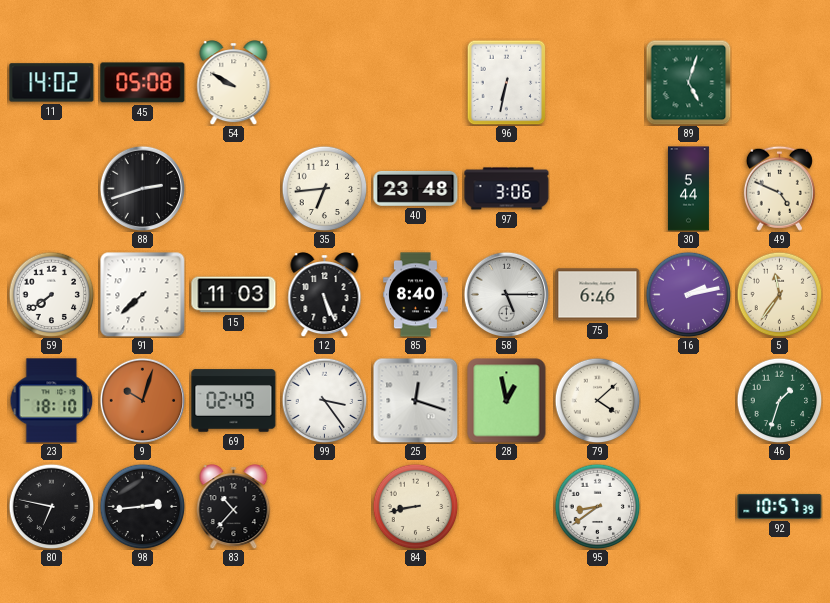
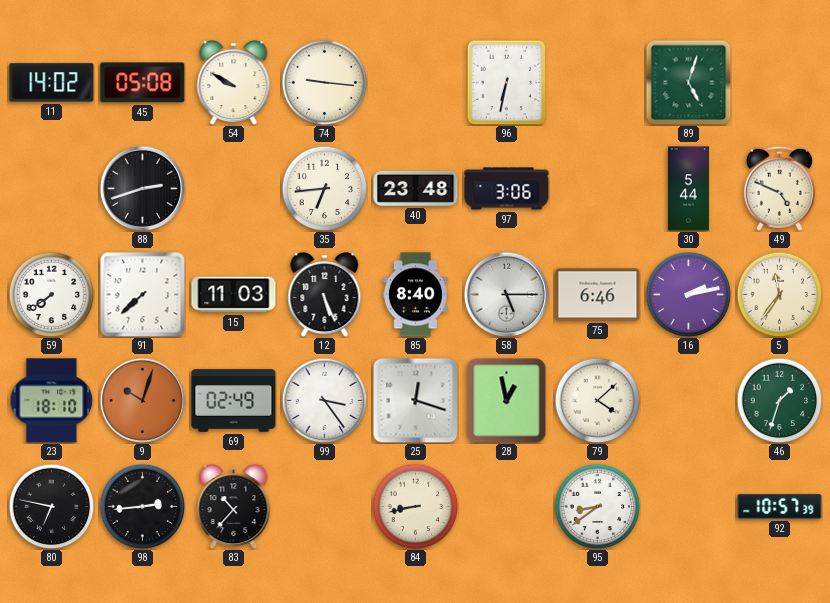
74: none -> 9:16
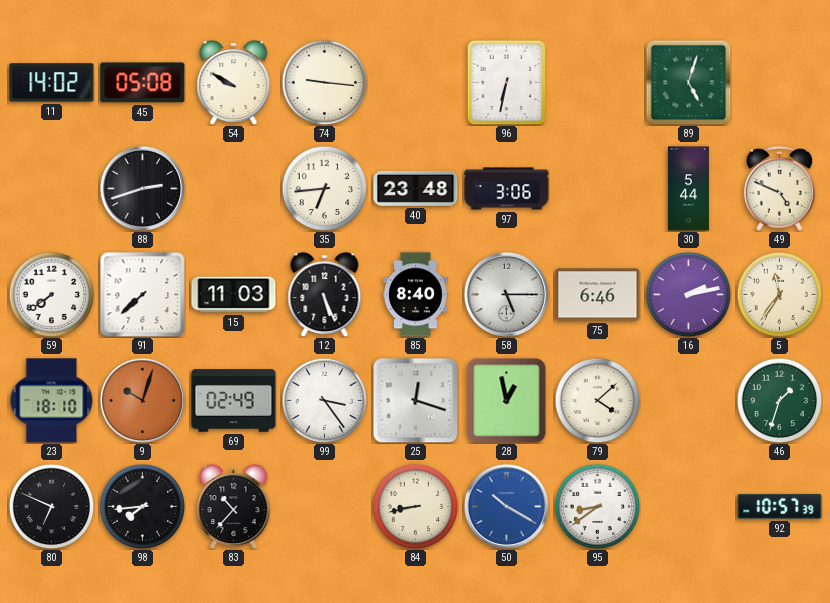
80: 6:47 -> 6:49
98: 2:44 -> 7:44
50: none -> 10:20
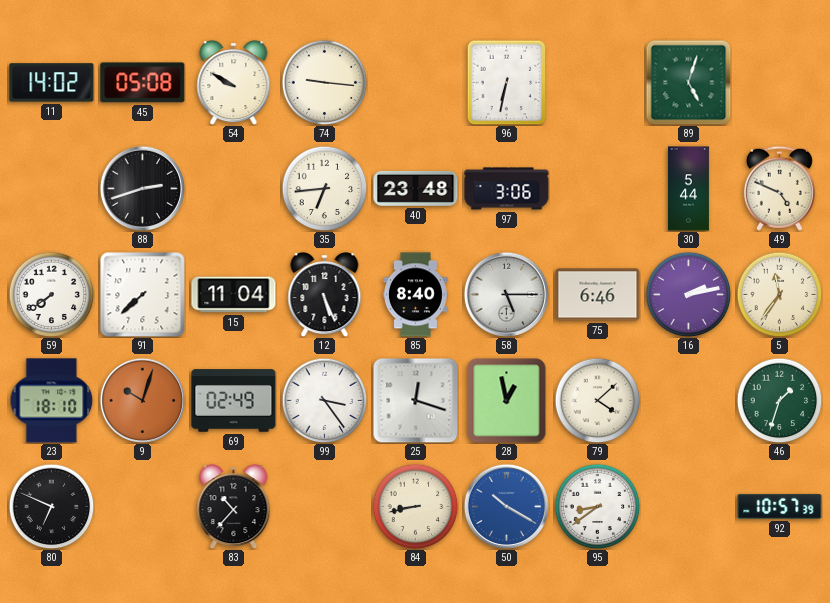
15: 11:03 -> 11:04
98: 7:44 -> none
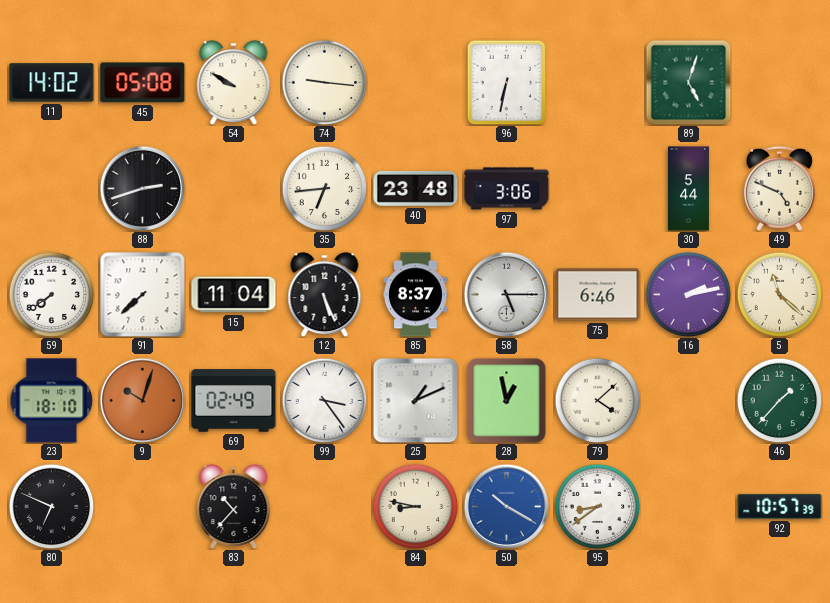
85: 8:40 -> 8:37
5: 11:36 -> 11:22
25: 12:18 -> 1:11
46: 1:33 -> 1:37
84: 8:43 -> 8:47
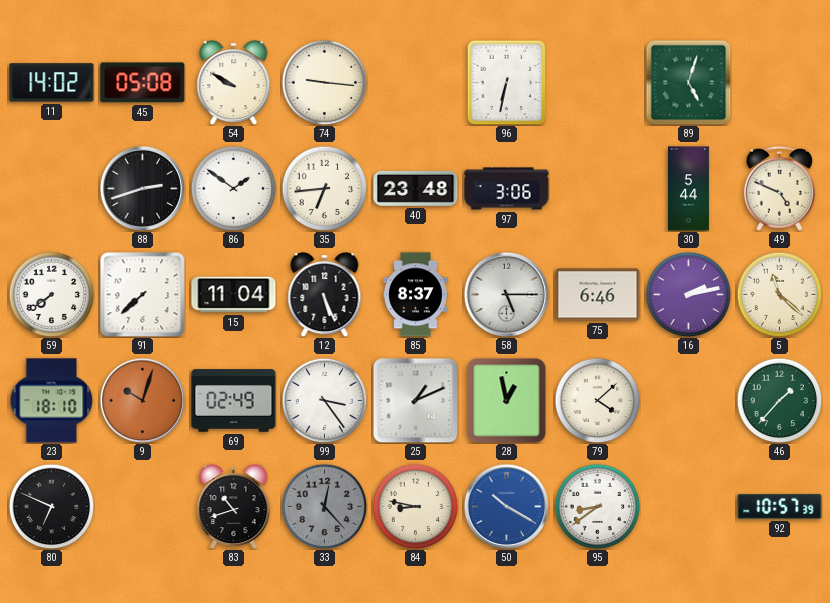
86: none -> 1:51
83: 10:37 -> 10:42
33: none -> 12:23
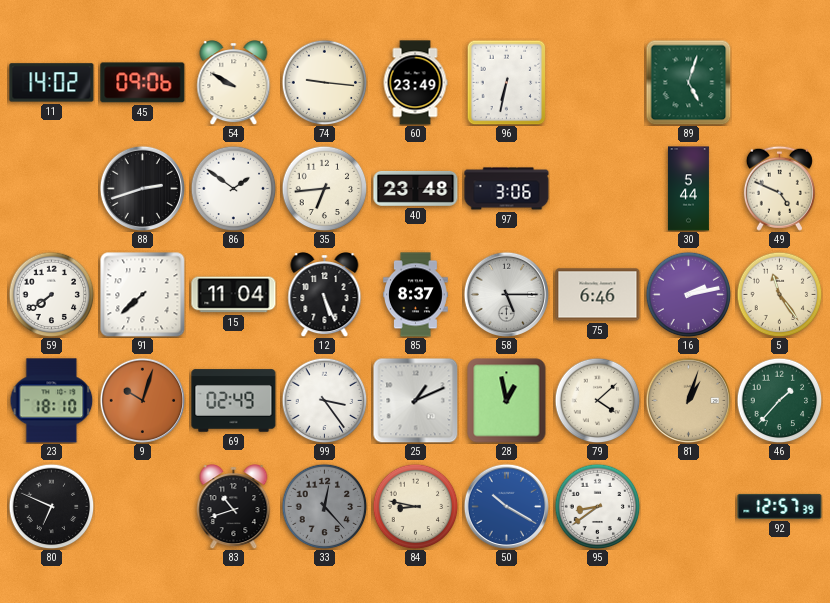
45: 05:08 -> 09:06
60: none -> 23:49
5: 11:22 -> 11:24
81: none -> 1:03
92: 10:57 -> 12:57
